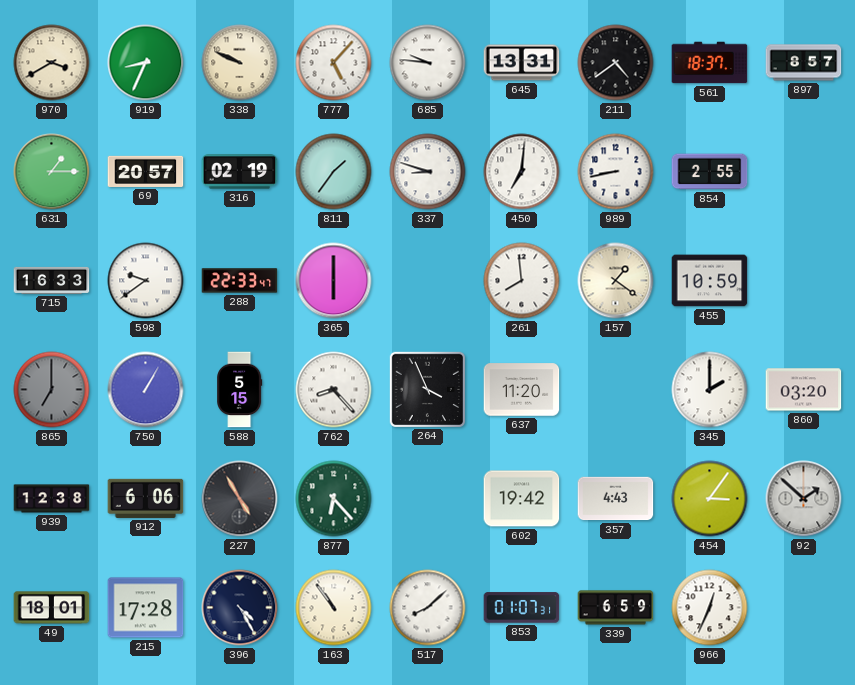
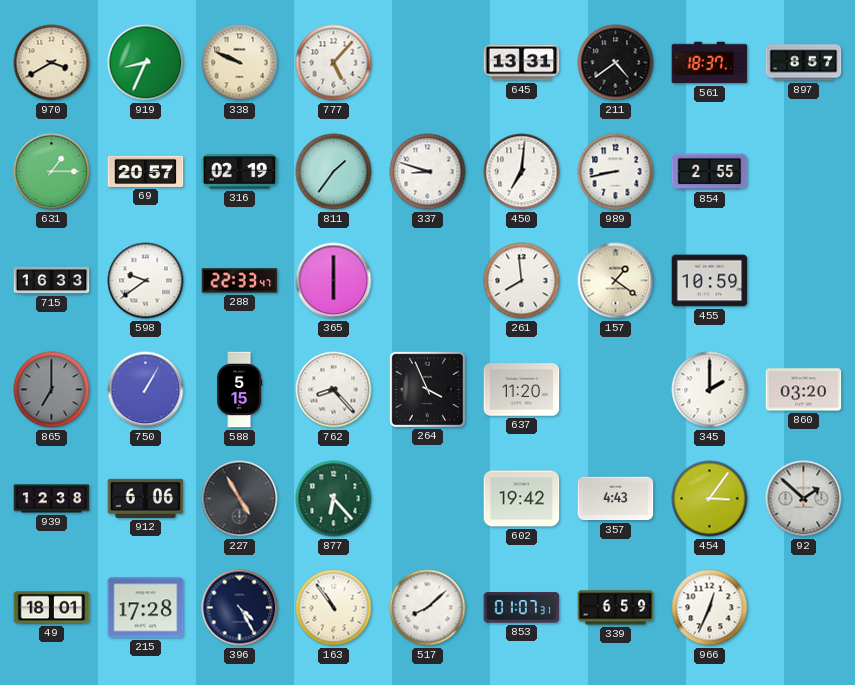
685: 9:46 -> none
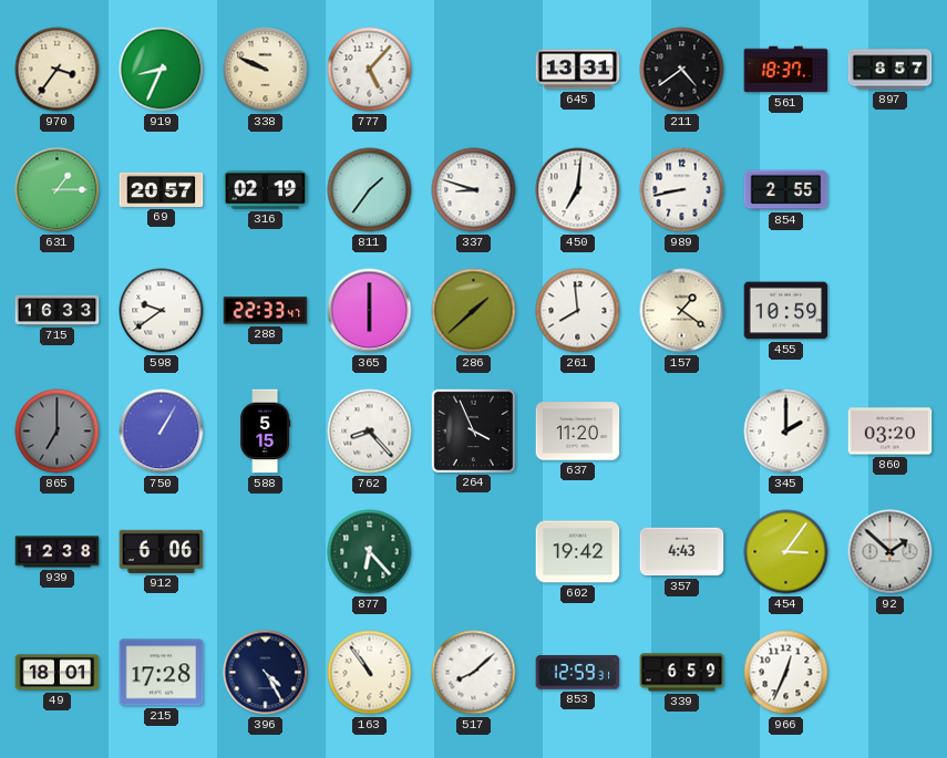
970: 3:40 -> 3:36
286: none -> 1:38
227: 4:55 -> none
853: 01:07 -> 12:59
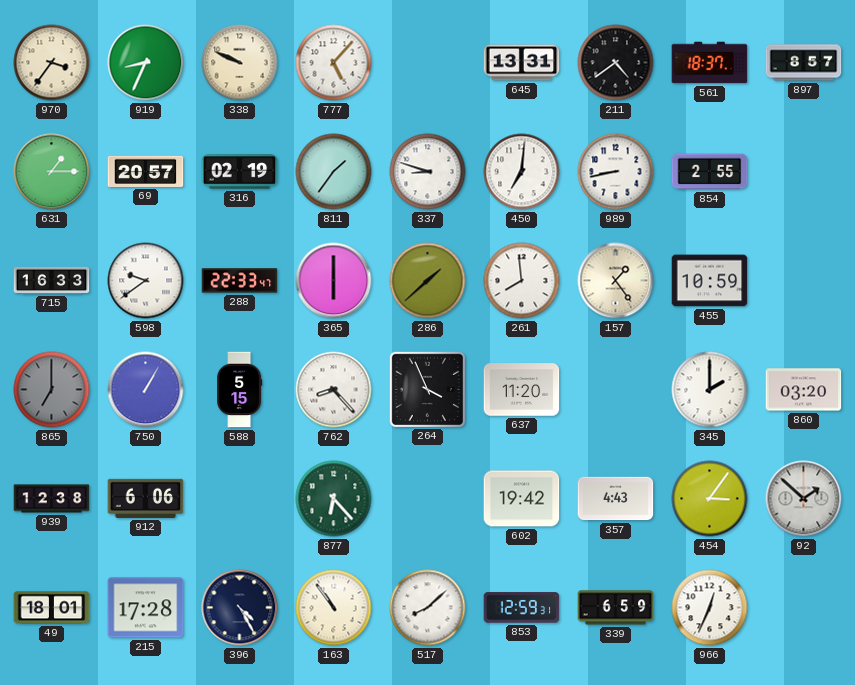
157: 1:21 -> 1:24
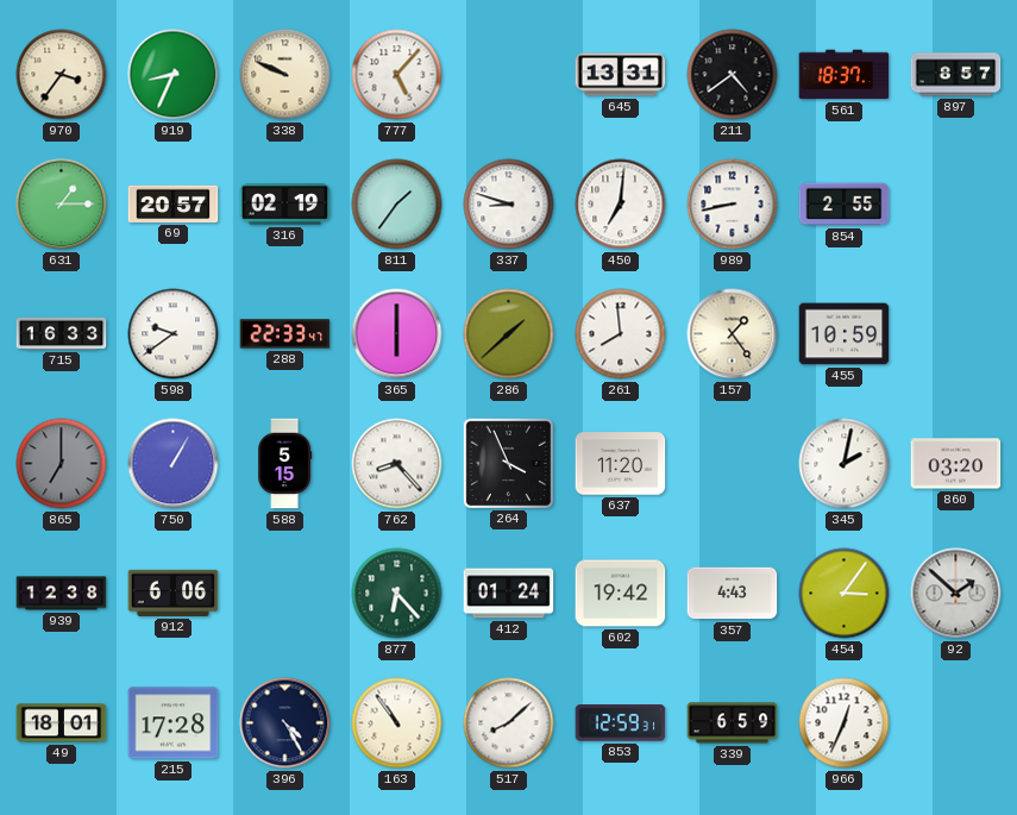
345: 2:00 -> 2:02
412: none -> 01:24
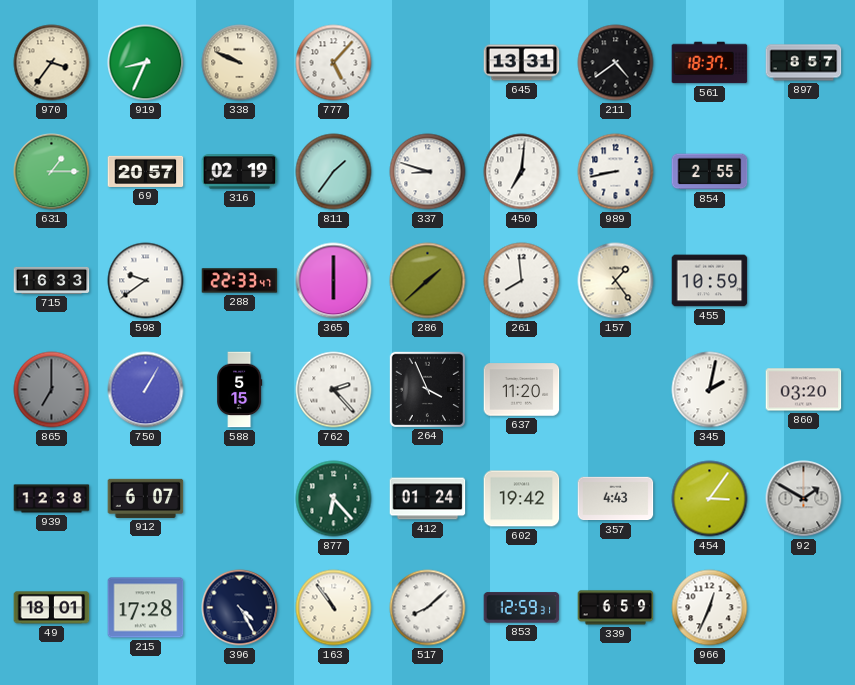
762: 8:23 -> 2:23
912: 6:06 -> 6:07
92: 1:52 -> 1:50
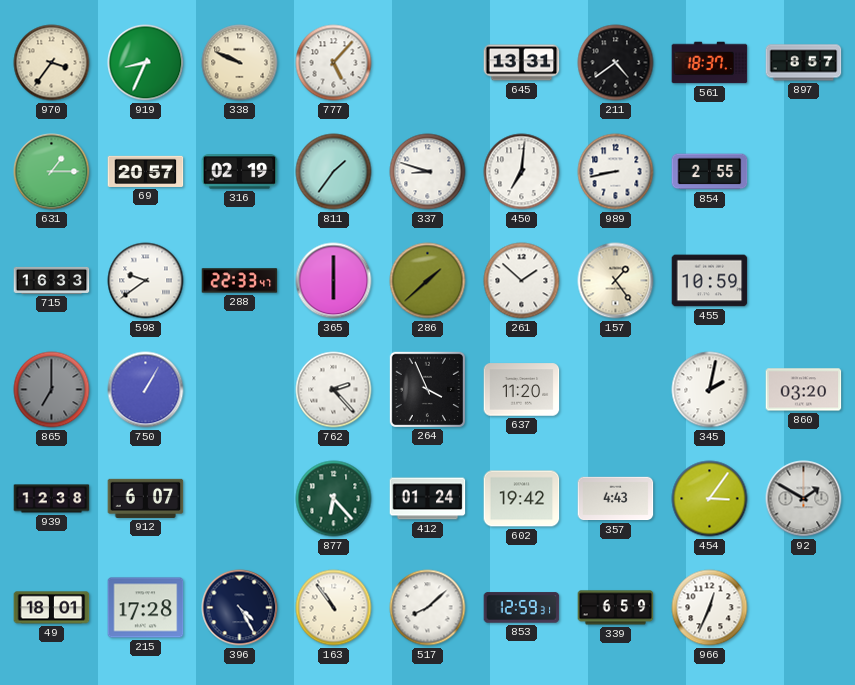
261: 7:59 -> 1:52
588: 5:15 -> none
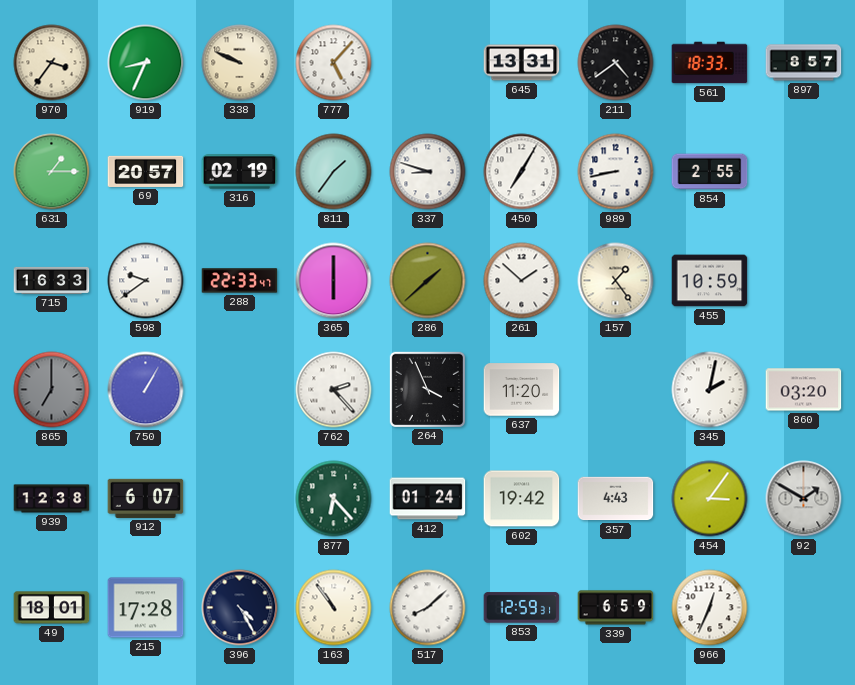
561: 18:37 -> 18:33
450: 7:01 -> 7:05
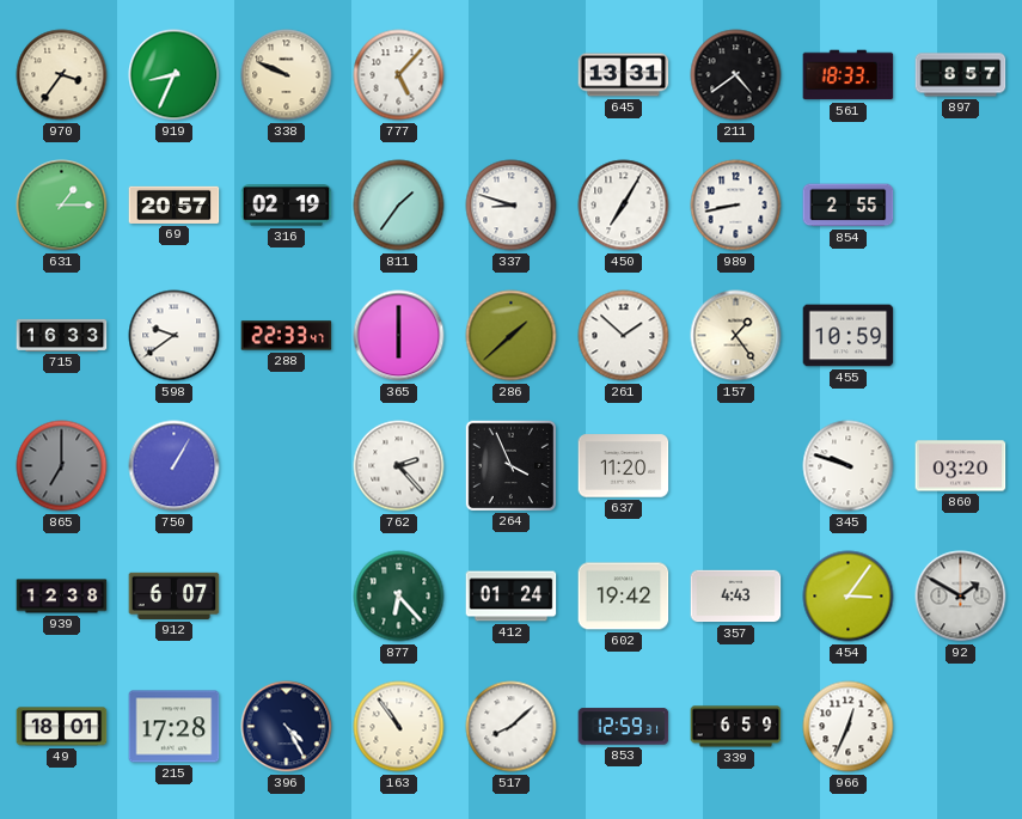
345: 2:02 -> 9:48
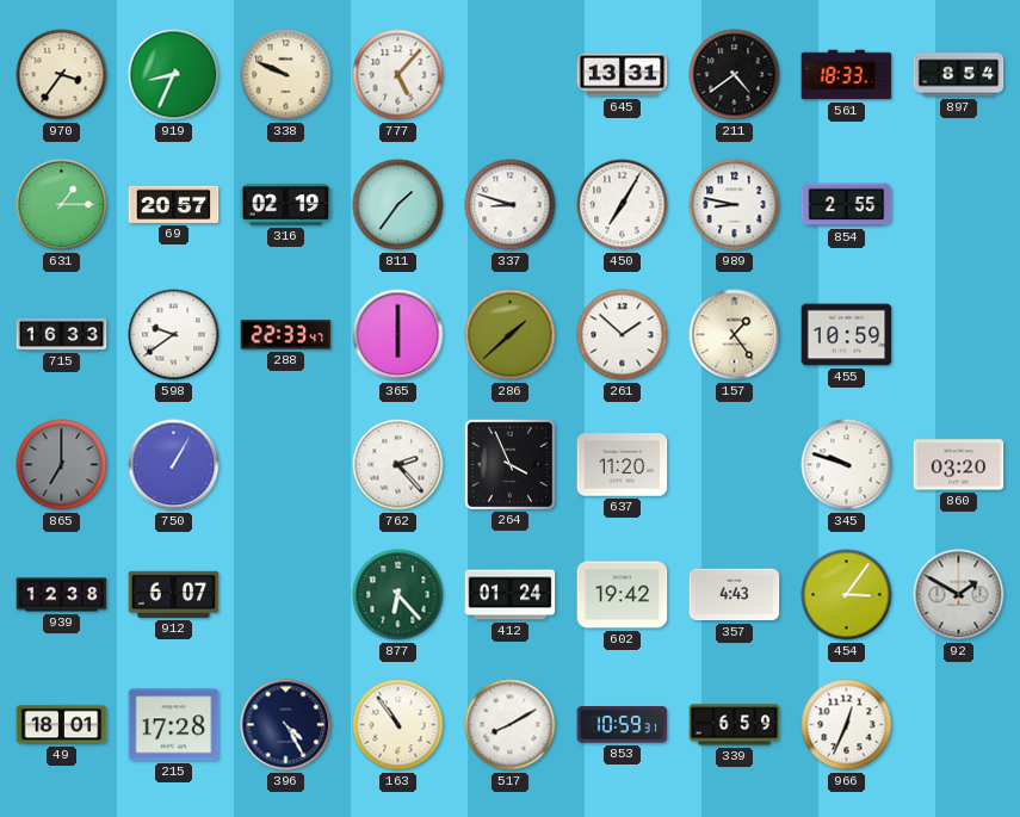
897: 8:57 -> 8:54
989: 8:43 -> 8:47
517: 8:08 -> 8:10
853: 12:59 -> 10:59
